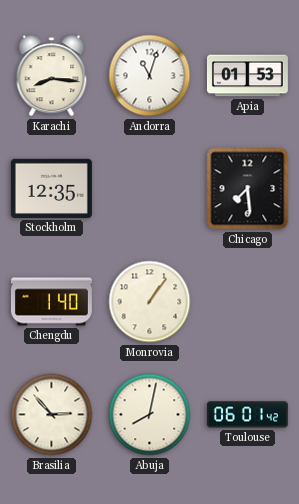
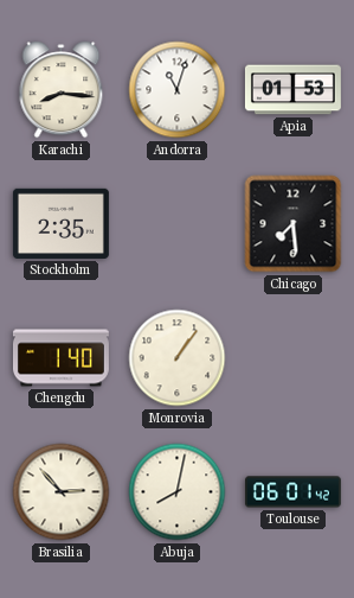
Stockholm: 12:35 -> 2:35
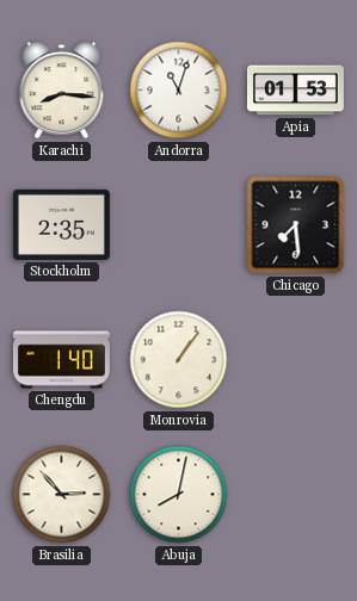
Toulouse: 06:01 -> none
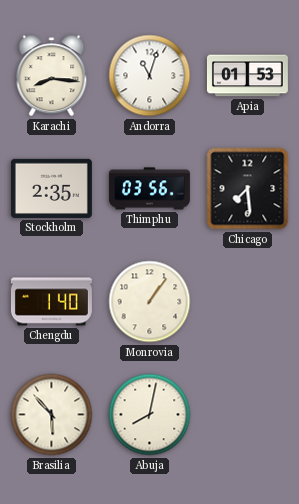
Thimphu: none -> 03:56
Brasilia: 2:53 -> 5:53
